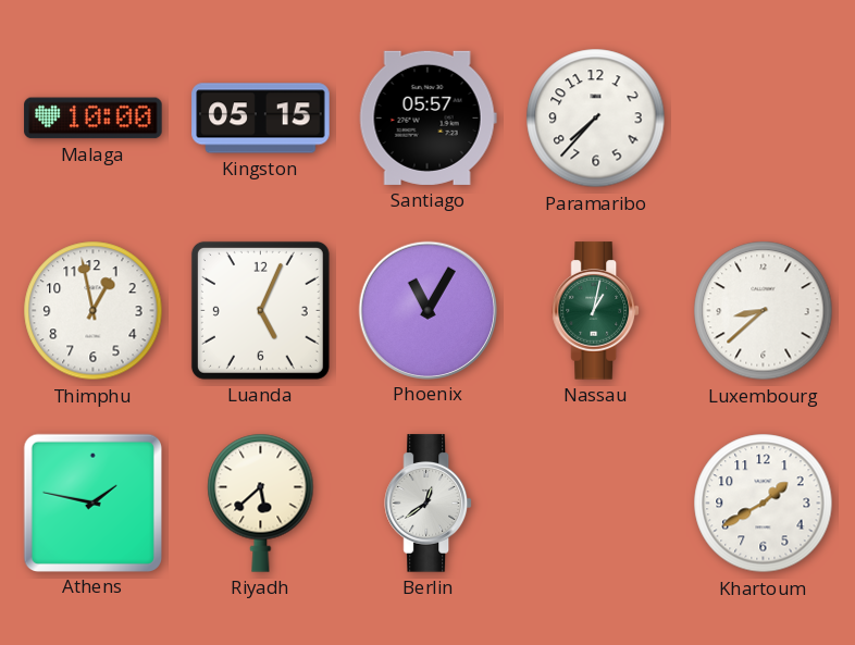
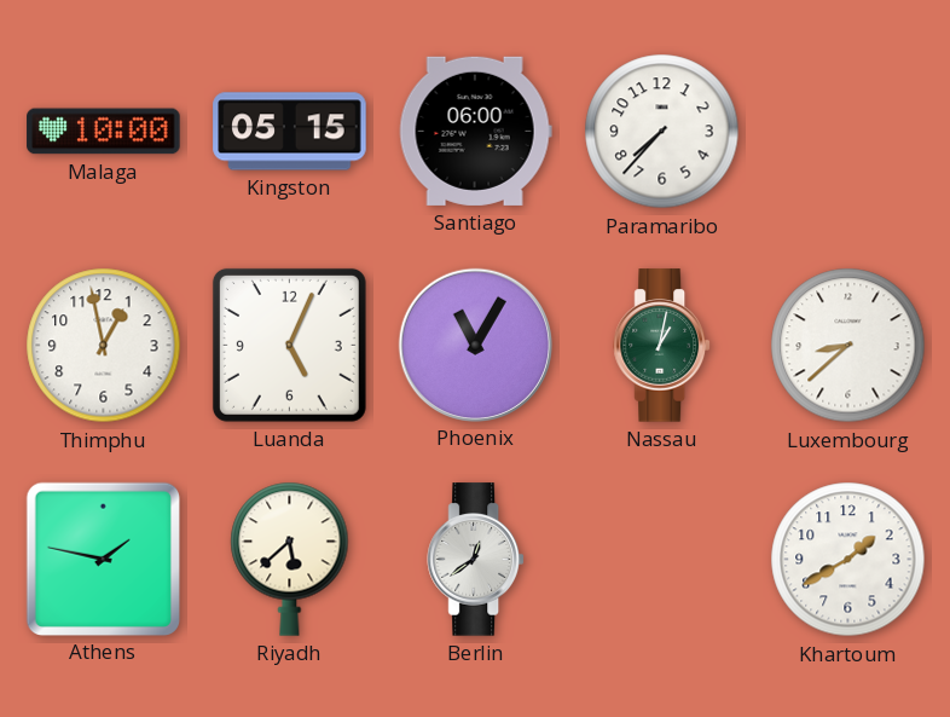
Santiago: 05:57 -> 06:00
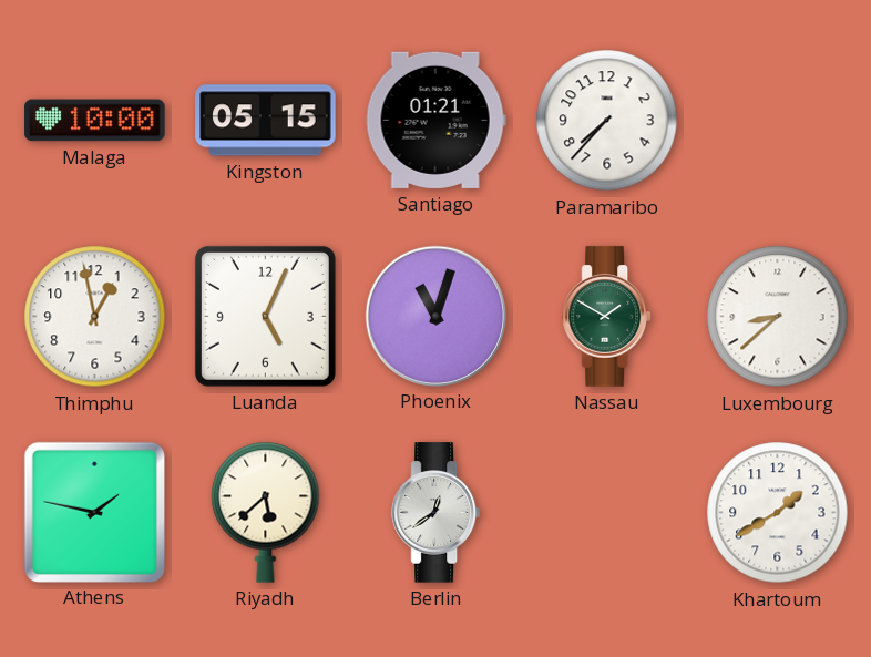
Santiago: 06:00 -> 01:21
Phoenix: 11:05 -> 11:03
Nassau: 1:02 -> 1:50
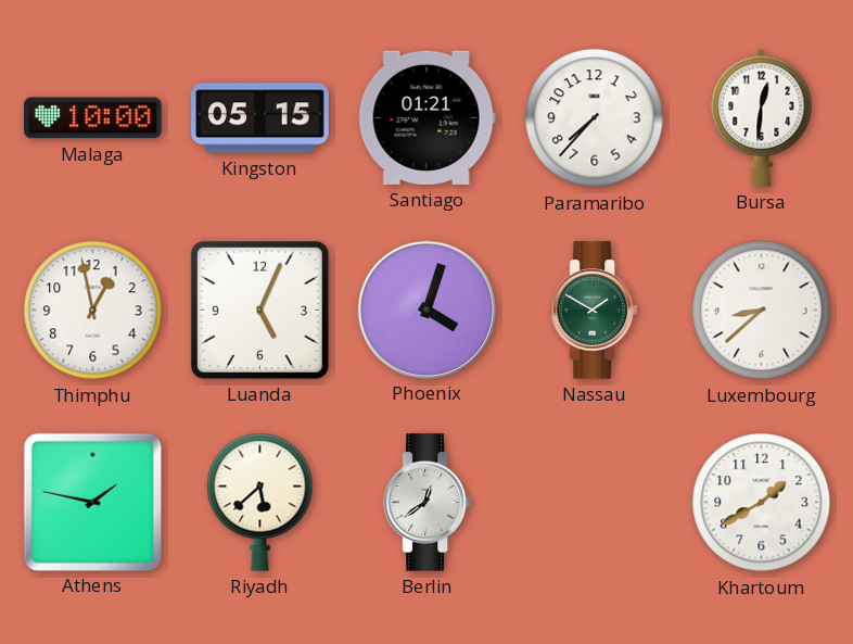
Bursa: none -> 12:31
Phoenix: 11:03 -> 4:03
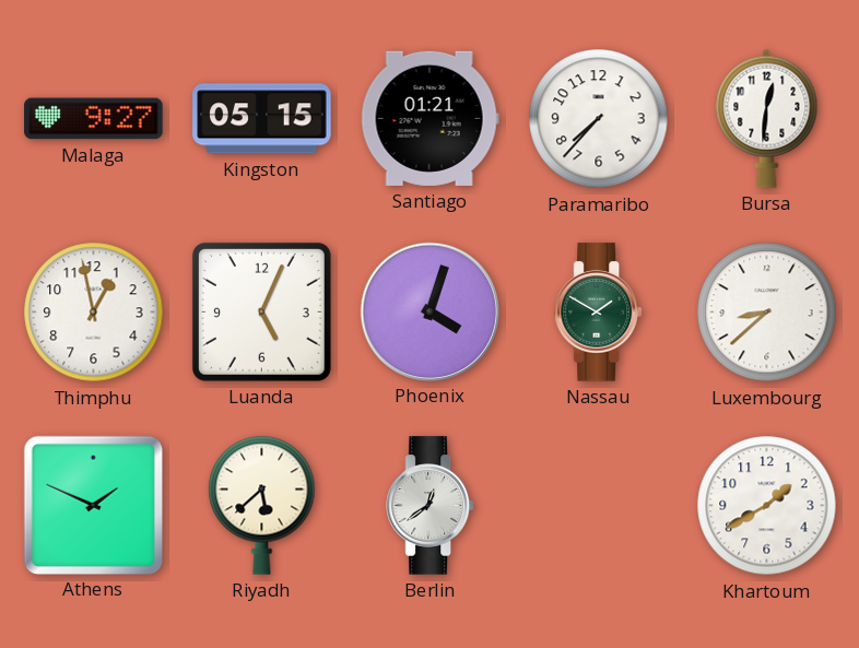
Malaga: 10:00 -> 9:27
Athens: 1:47 -> 1:49
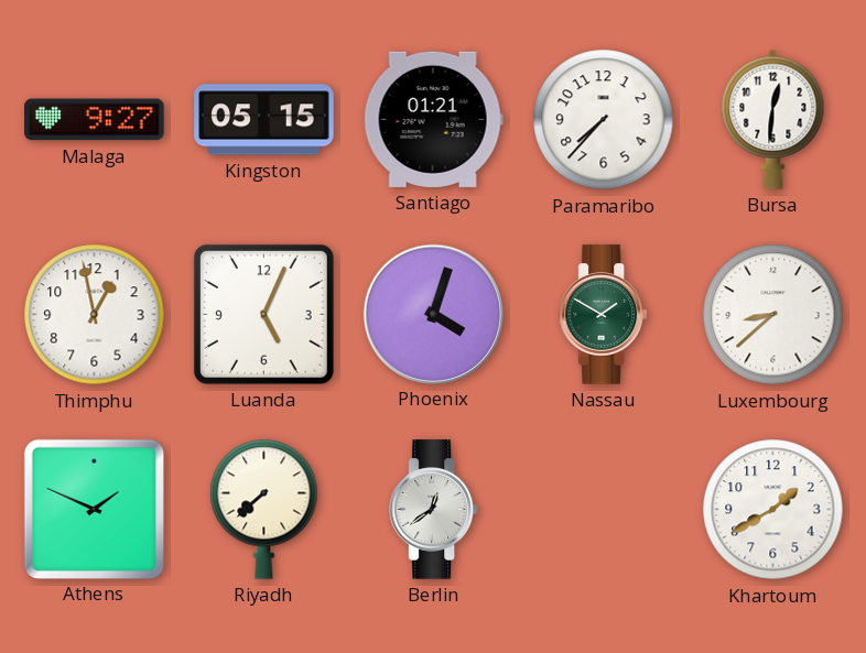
Riyadh: 5:38 -> 7:38
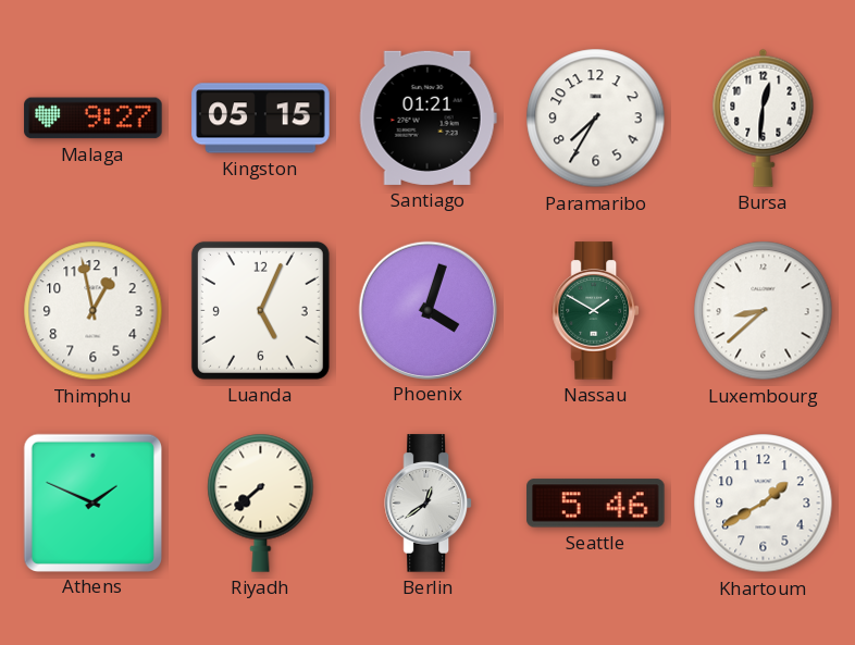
Paramaribo: 7:37 -> 7:35
Seattle: none -> 5:46
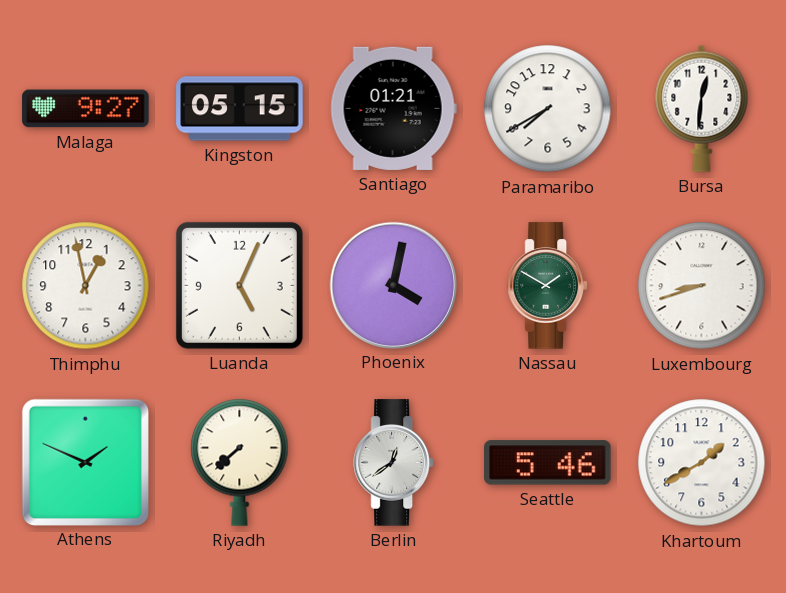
Paramaribo: 7:35 -> 7:40
Phoenix: 4:03 -> 4:02
Luxembourg: 8:38 -> 8:42
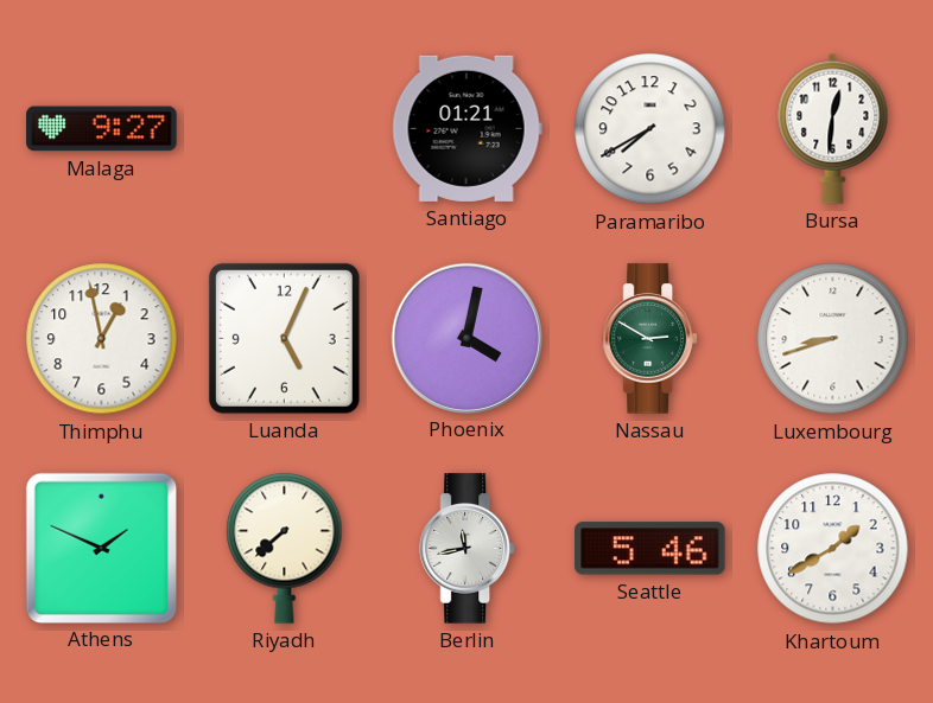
Kingston: 05:15 -> none
Nassau: 1:50 -> 2:50
Berlin: 12:39 -> 11:43
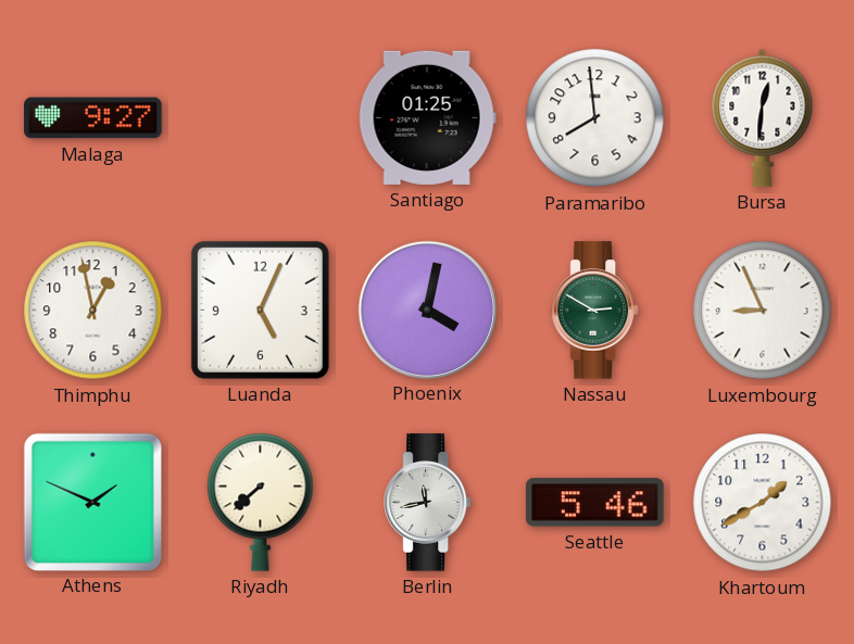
Santiago: 01:21 -> 01:25
Paramaribo: 7:40 -> 7:59
Luxembourg: 8:42 -> 8:56
